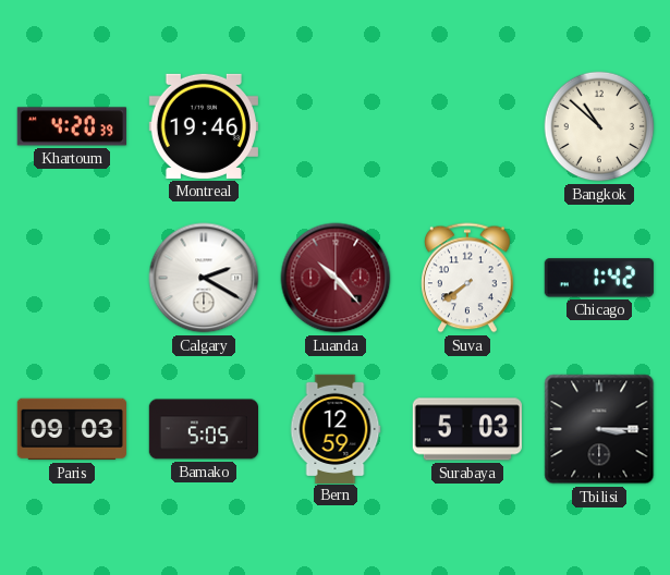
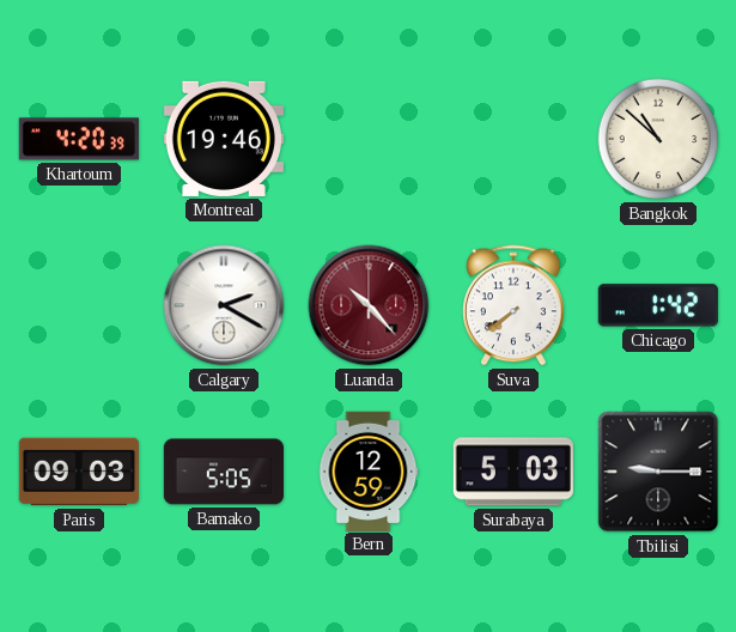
Tbilisi: 3:15 -> 9:15
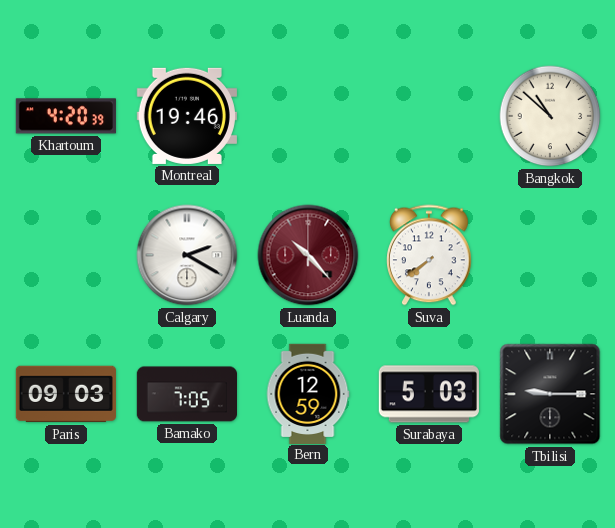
Chicago: 1:42 -> none
Bamako: 5:05 -> 7:05
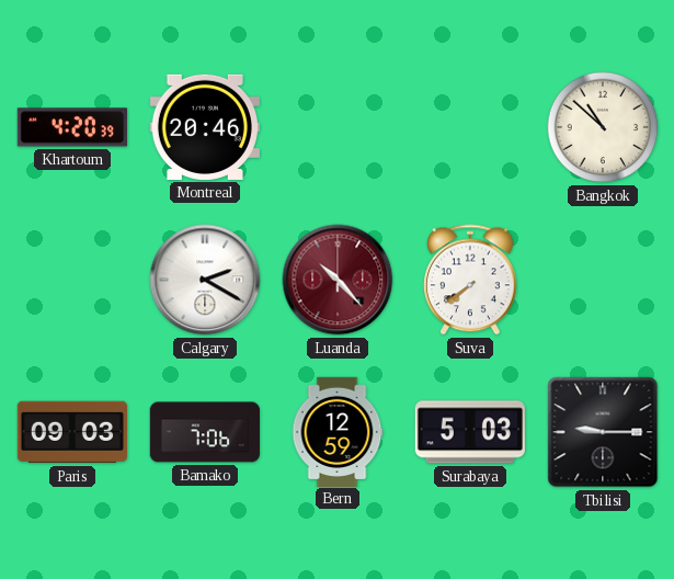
Montreal: 19:46 -> 20:46
Bamako: 7:05 -> 7:06
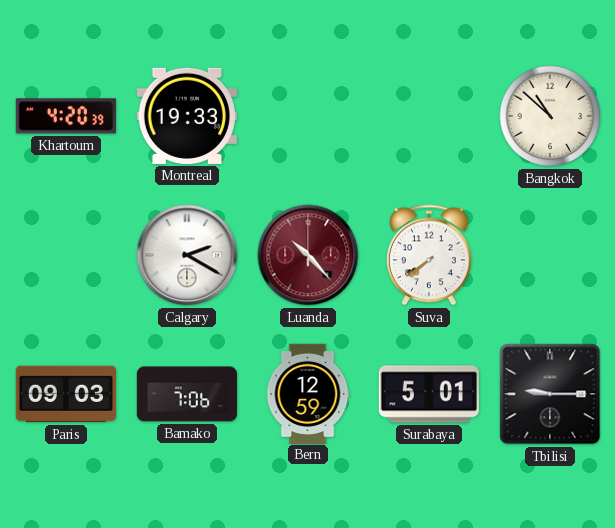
Montreal: 20:46 -> 19:33
Surabaya: 5:03 -> 5:01
